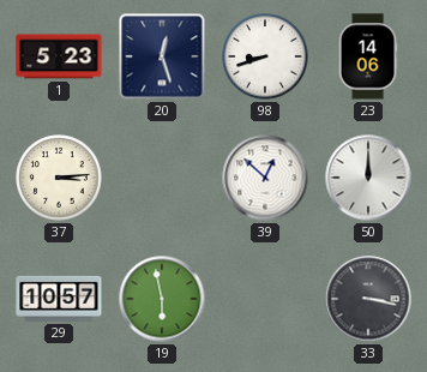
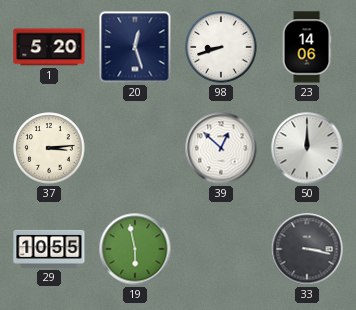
1: 5:23 -> 5:20
29: 10:57 -> 10:55
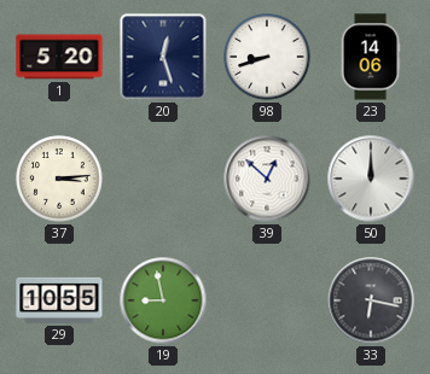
19: 5:58 -> 8:58
33: 3:17 -> 6:17
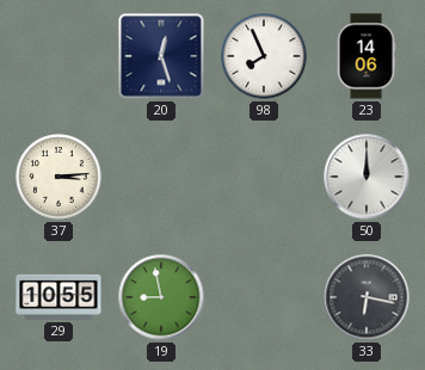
1: 5:20 -> none
98: 8:42 -> 7:56
39: 12:52 -> none
